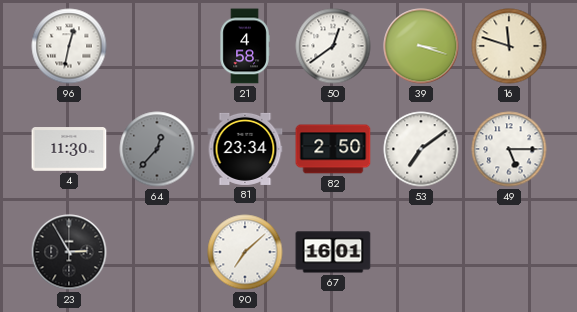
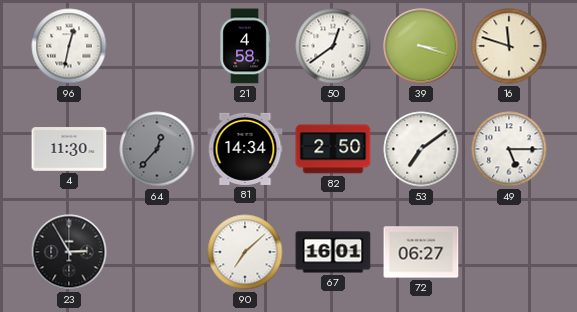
81: 23:34 -> 14:34
72: none -> 06:27
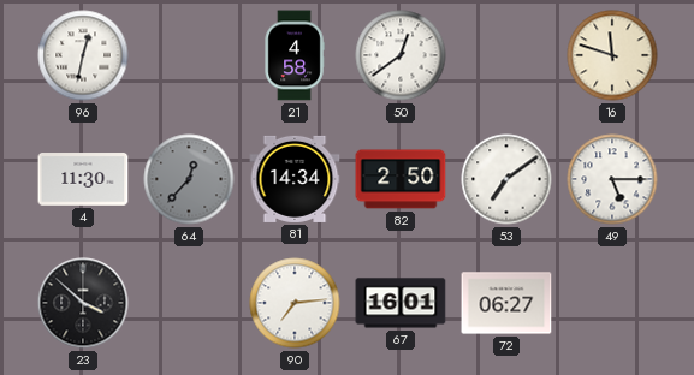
39: 3:18 -> none
23: 2:55 -> 3:52
90: 7:08 -> 7:14
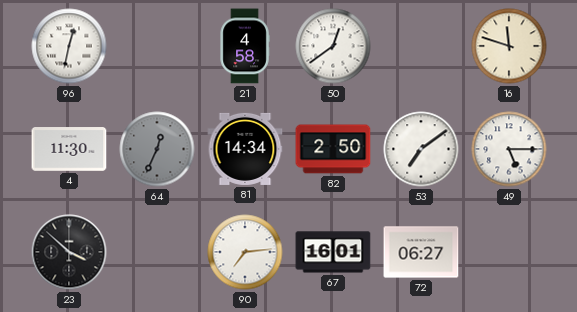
64: 12:37 -> 12:34
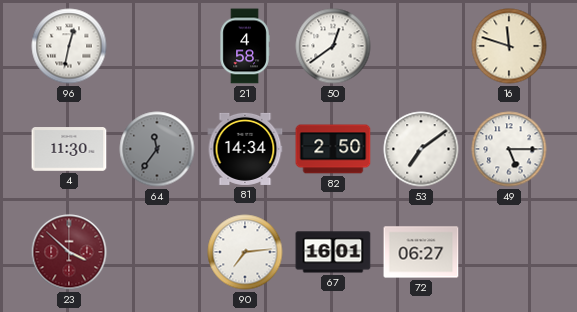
64: 12:34 -> 11:36
23 dial: black -> burgundy
